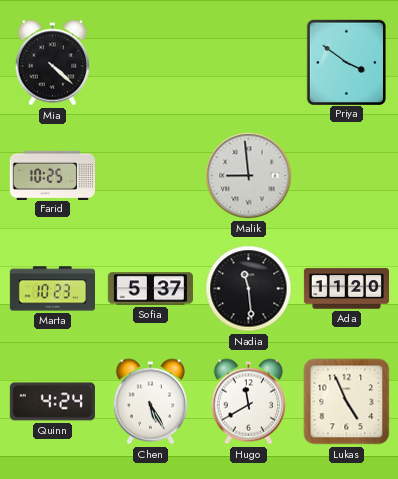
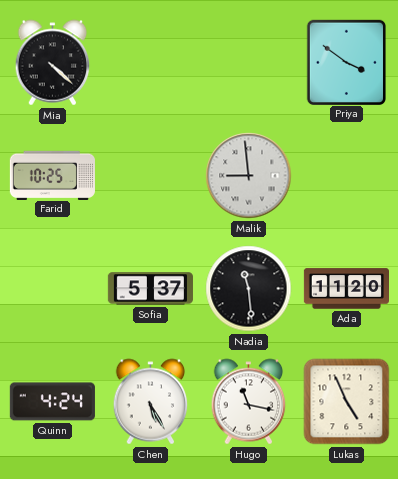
Marta: 10:23 -> none
Hugo: 11:40 -> 11:17
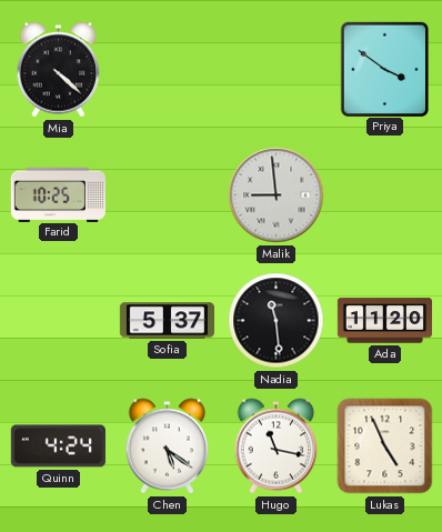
Chen: 5:25 -> 5:21
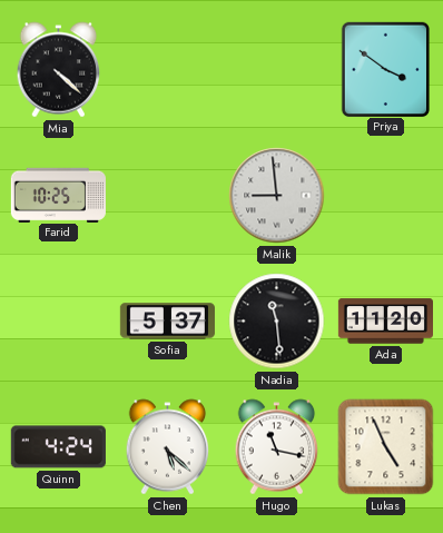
Chen: 5:21 -> 5:22
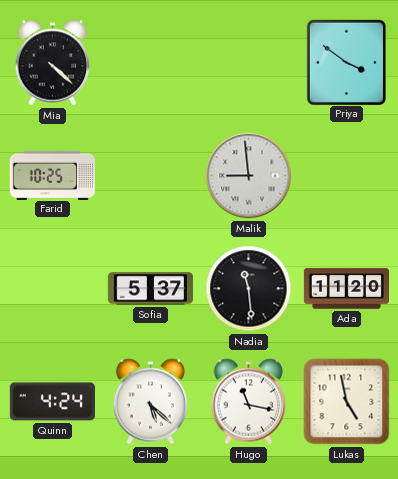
Lukas: 4:56 -> 4:58
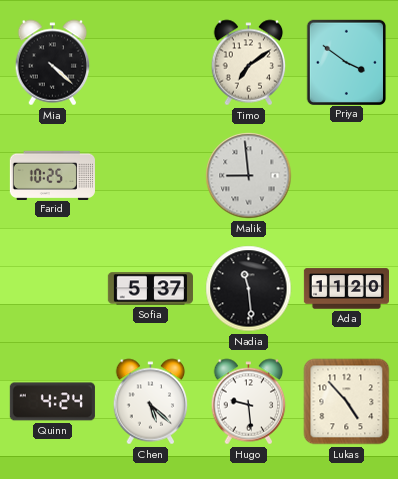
Timo: none -> 7:09
Hugo: 11:17 -> 9:29
Lukas: 4:58 -> 4:53
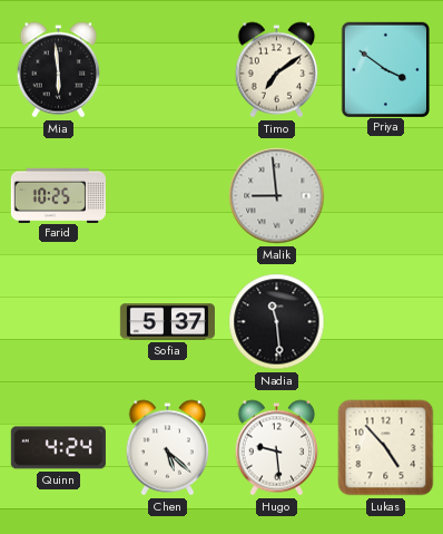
Mia: 4:22 -> 5:59
Ada: 11:20 -> none
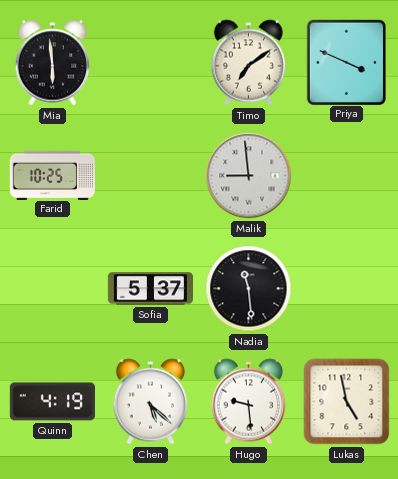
Priya: 3:51 -> 3:49
Quinn: 4:24 -> 4:19
Lukas: 4:53 -> 4:58
